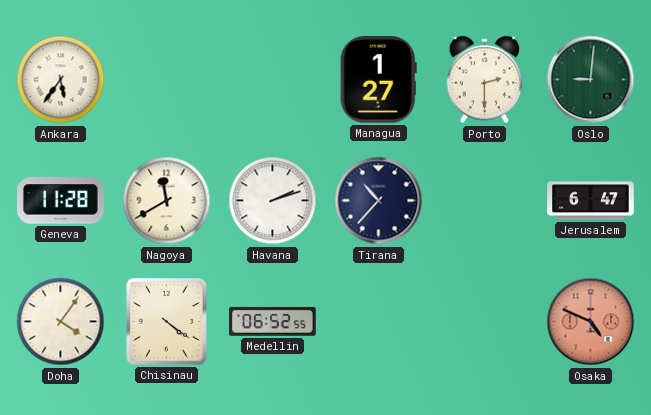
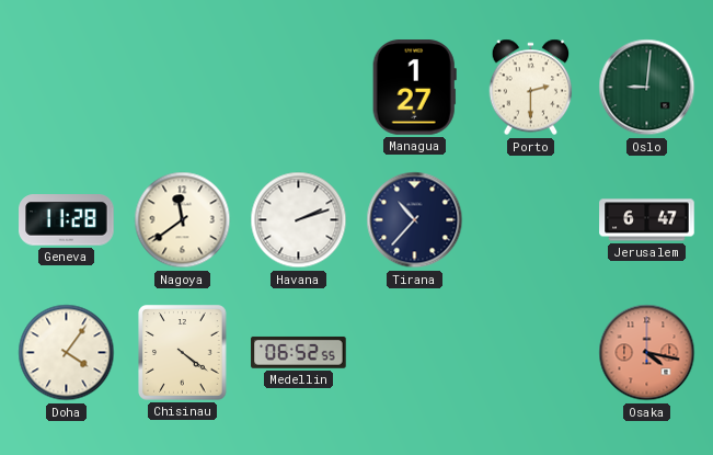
Ankara: 5:36 -> none
Nagoya: 11:40 -> 11:39
Osaka: 4:49 -> 4:17
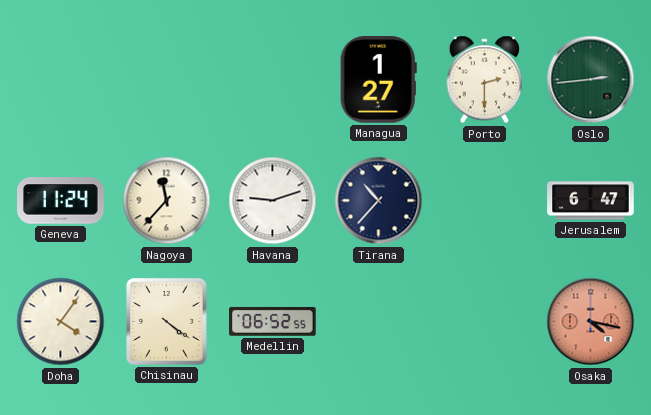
Oslo: 9:01 -> 2:44
Geneva: 11:28 -> 11:24
Nagoya: 11:39 -> 11:37
Havana: 2:12 -> 9:12
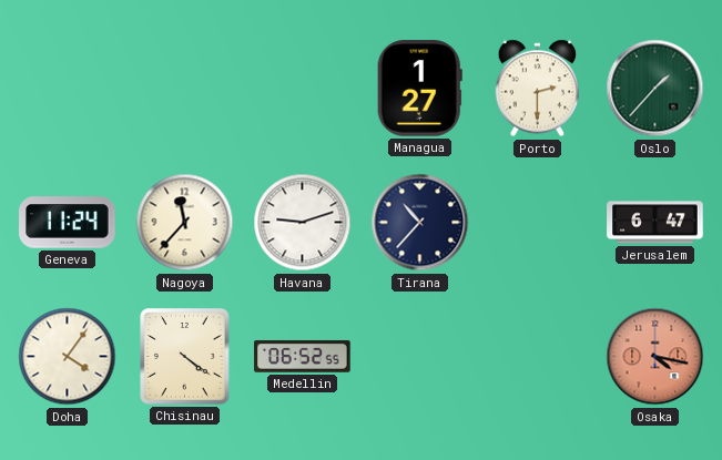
Oslo: 2:44 -> 1:37
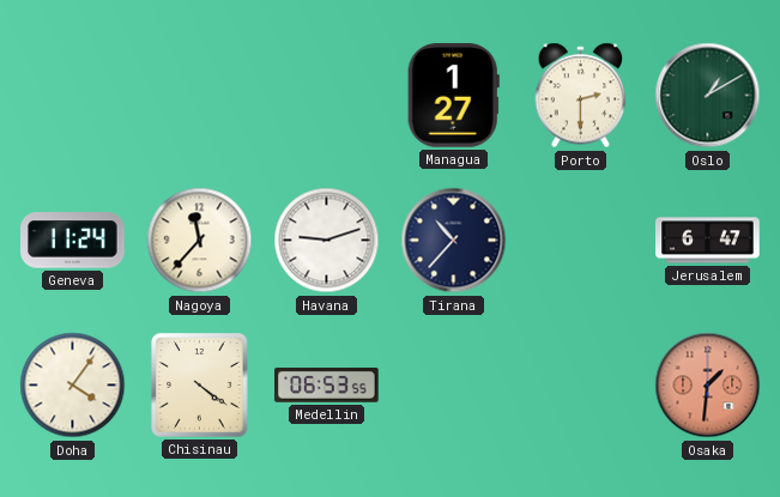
Oslo: 1:37 -> 1:10
Medellin: 06:52 -> 06:53
Osaka: 4:17 -> 1:31
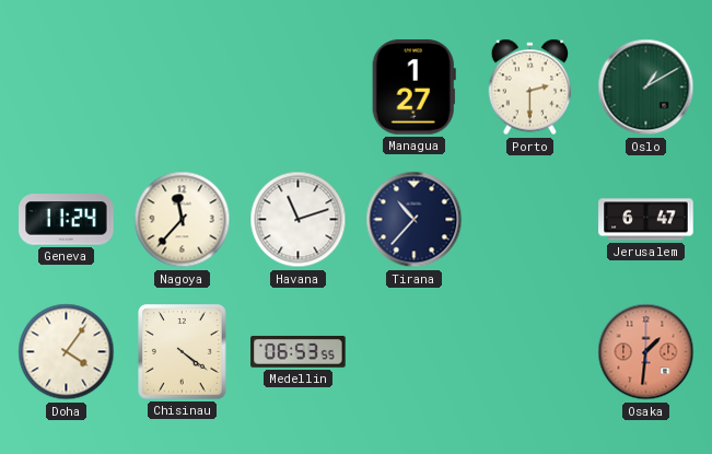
Havana: 9:12 -> 11:12
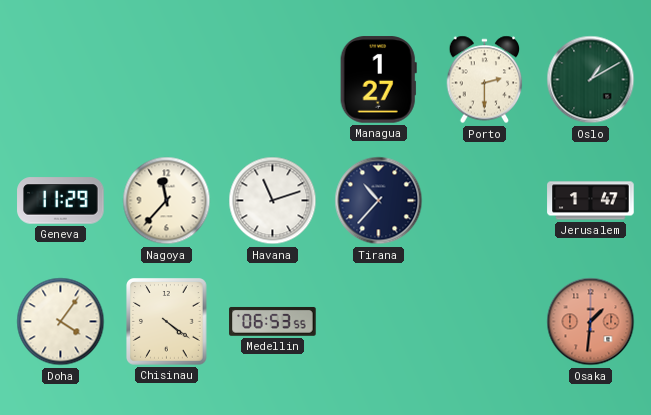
Geneva: 11:24 -> 11:29
Jerusalem: 6:47 -> 1:47
